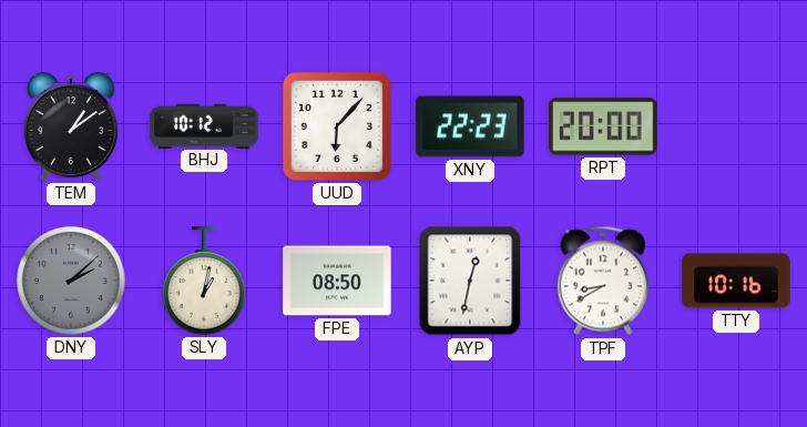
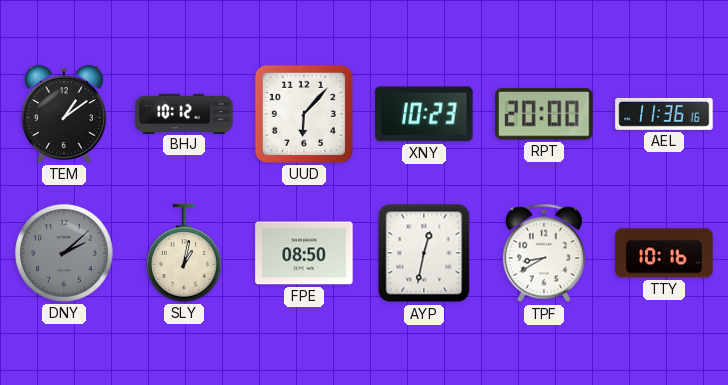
XNY: 22:23 -> 10:23
AEL: none -> 11:36
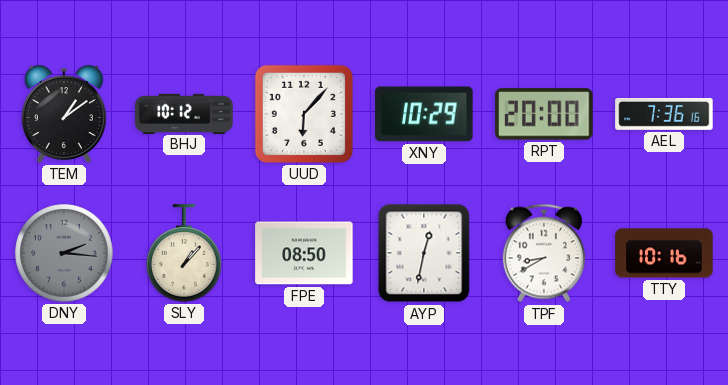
XNY: 10:23 -> 10:29
AEL: 11:36 -> 7:36
DNY: 2:08 -> 2:16
SLY: 1:02 -> 1:07
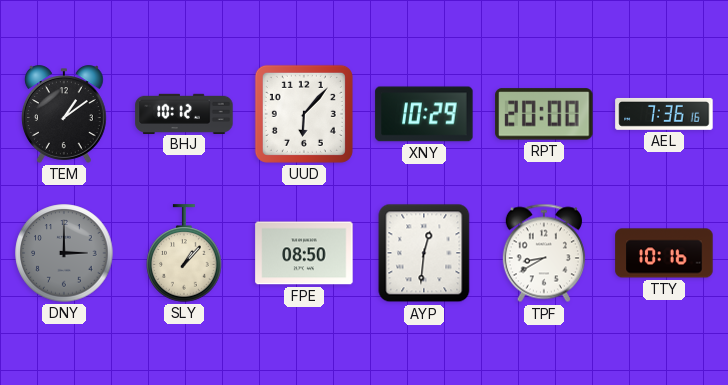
DNY: 2:16 -> 3:00
AYP: 12:32 -> 12:31
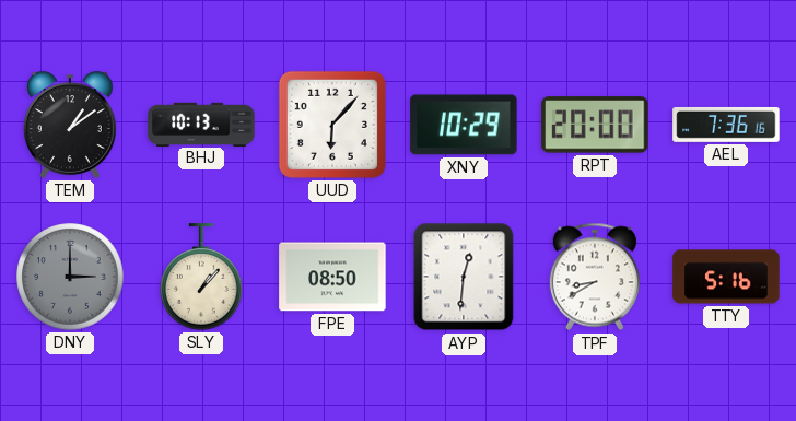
BHJ: 10:12 -> 10:13
TTY: 10:16 -> 5:16
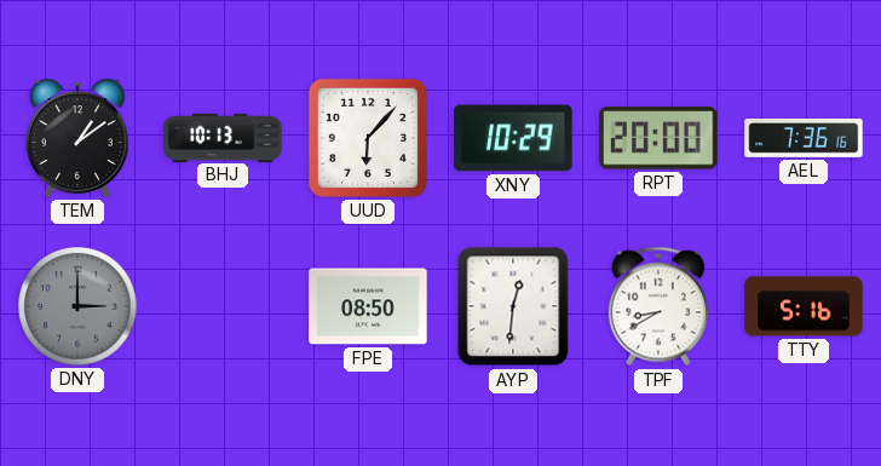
SLY: 1:07 -> none
